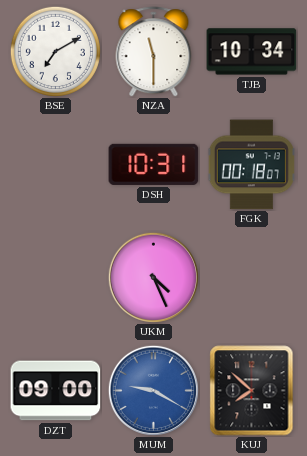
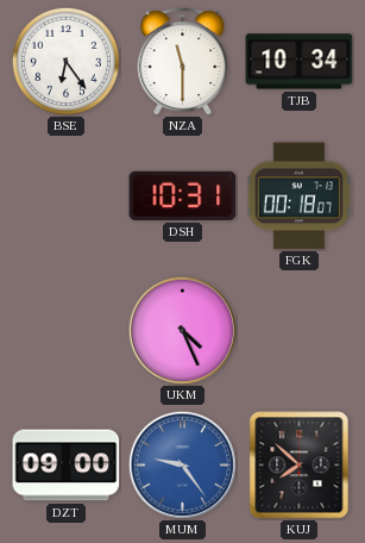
BSE: 7:10 -> 6:24
MUM: 9:20 -> 9:24
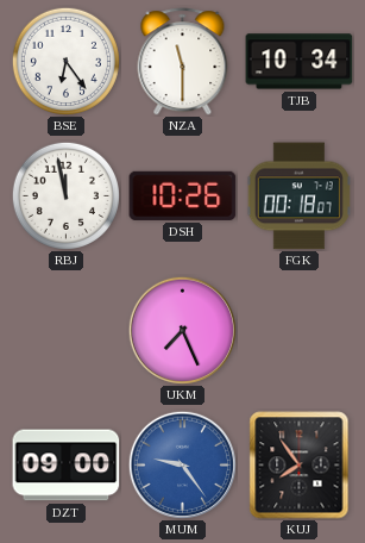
RBJ: none -> 11:58
DSH: 10:31 -> 10:26
UKM: 4:26 -> 7:26
KUJ: 7:52 -> 7:54
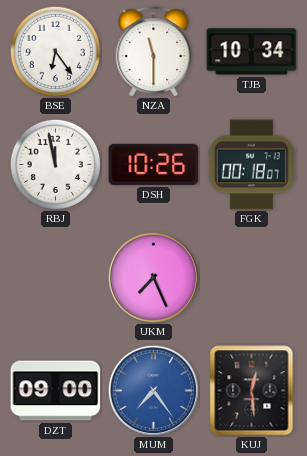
MUM: 9:24 -> 7:24
KUJ: 7:54 -> 12:29
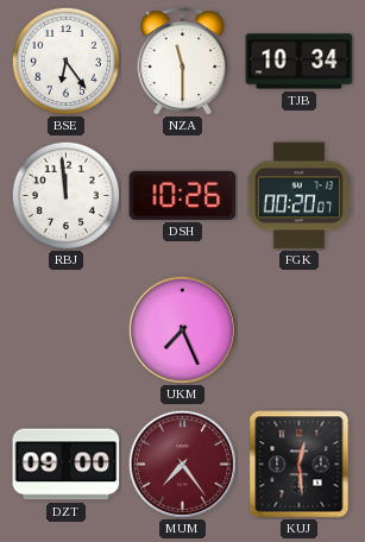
RBJ: 11:58 -> 11:59
FGK: 00:18 -> 00:20
MUM dial: blue -> burgundy
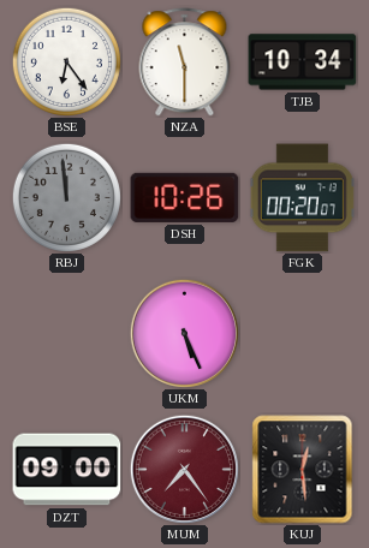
RBJ dial: white -> grey
UKM: 7:26 -> 5:26
